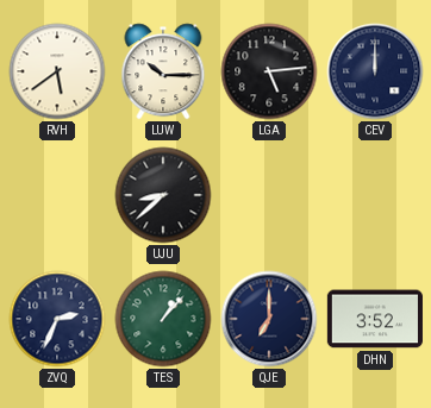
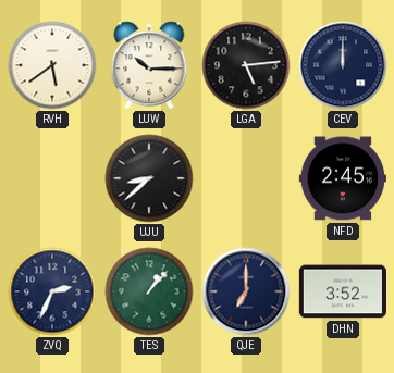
NFD: none -> 2:45
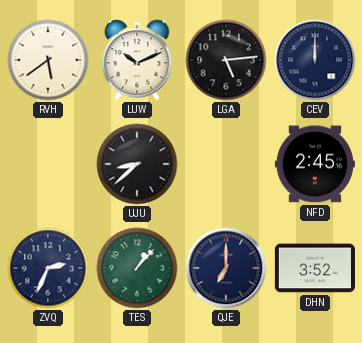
LUW: 10:15 -> 10:11
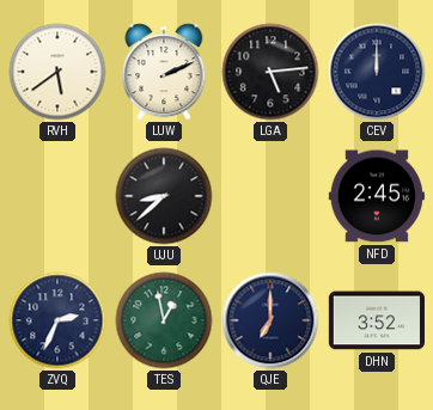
LUW: 10:11 -> 2:11
TES: 1:07 -> 12:58
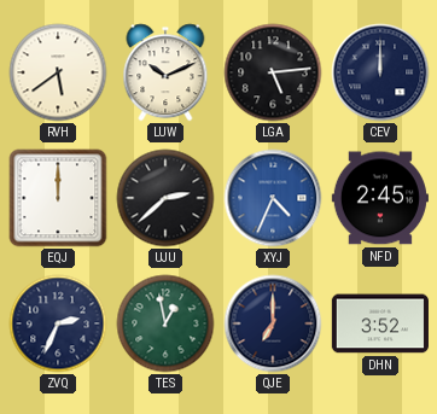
LUW: 2:11 -> 10:11
EQJ: none -> 12:00
UJU: 8:38 -> 2:38
XYJ: none -> 4:34
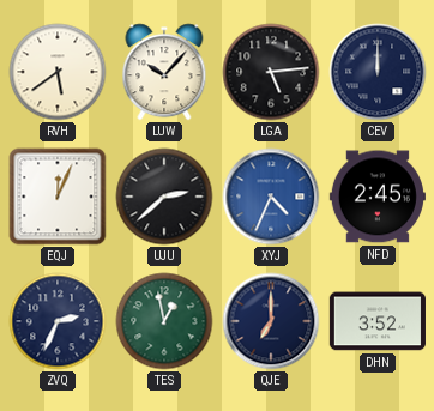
LUW: 10:11 -> 10:07
EQJ: 12:00 -> 12:04
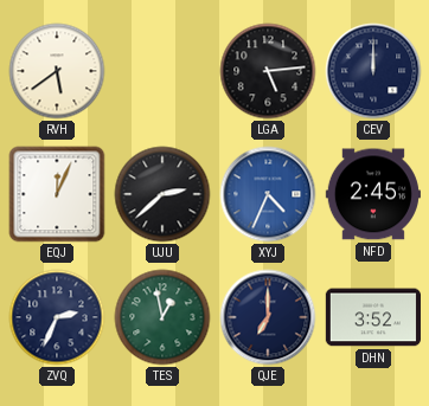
LUW: 10:07 -> none
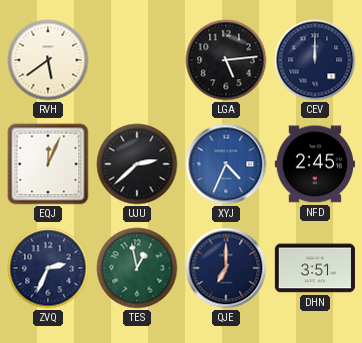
DHN: 3:52 -> 3:51
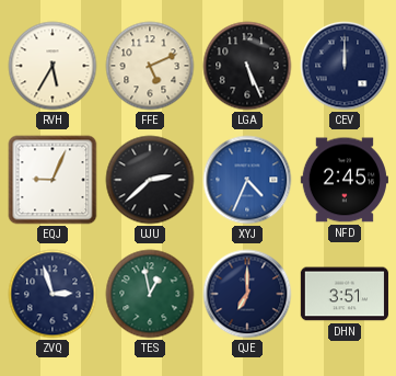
RVH: 5:39 -> 5:35
FFE: none -> 5:11
LGA: 5:14 -> 5:26
EQJ: 12:04 -> 9:04
ZVQ: 2:34 -> 2:57
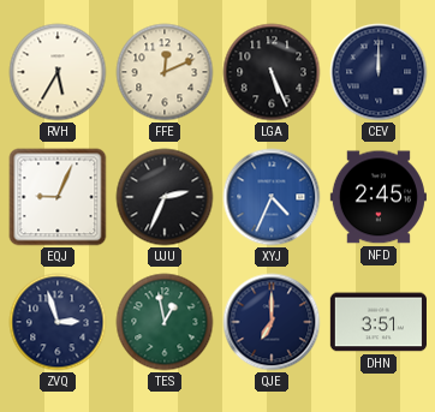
FFE: 5:11 -> 12:11
UJU: 2:38 -> 2:34
